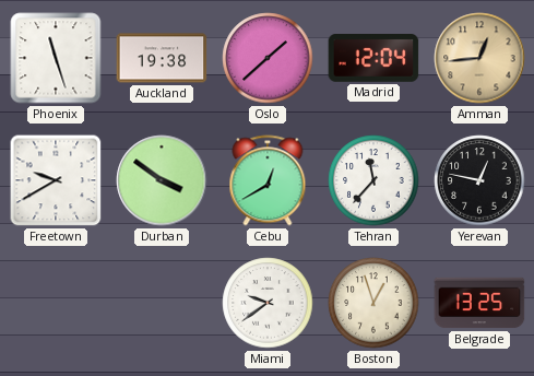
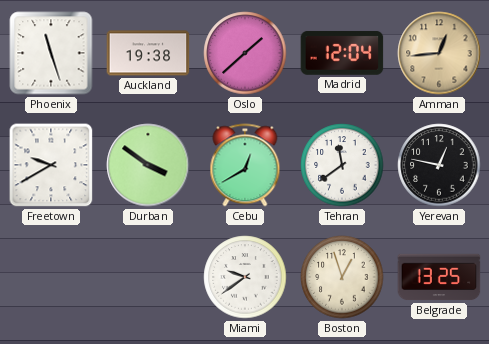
Tehran: 11:37 -> 11:39
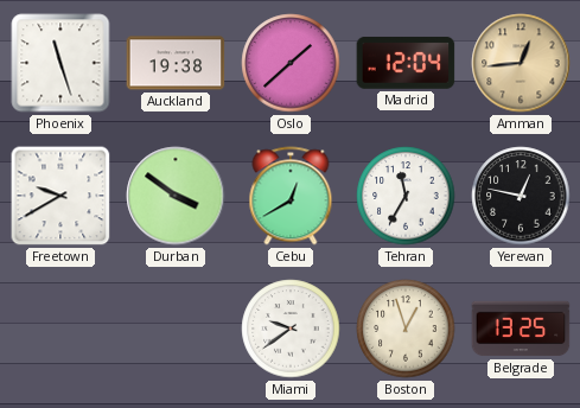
Tehran: 11:39 -> 11:35
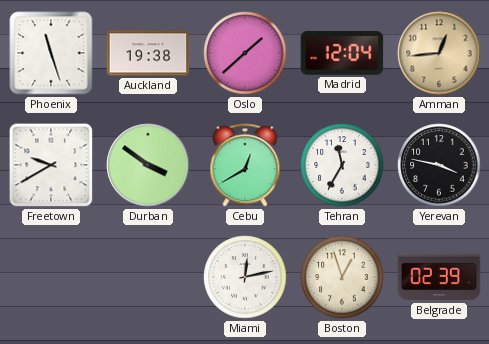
Yerevan: 12:47 -> 3:47
Miami: 9:39 -> 12:13
Belgrade: 13:25 -> 02:39
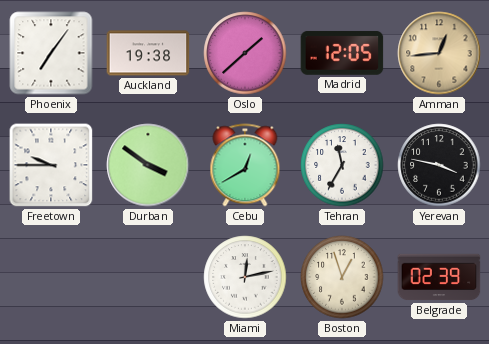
Phoenix: 11:27 -> 7:06
Madrid: 12:04 -> 12:05
Freetown: 9:40 -> 9:45
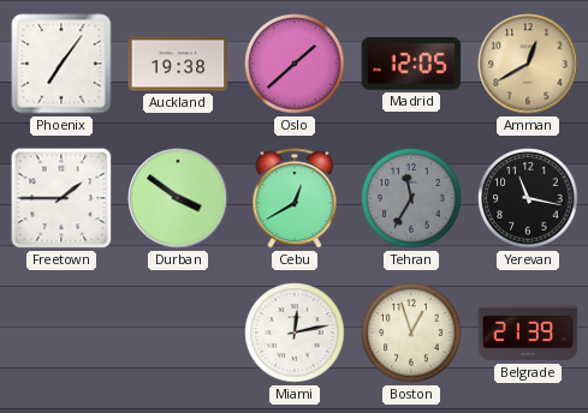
Amman: 12:44 -> 12:40
Freetown: 9:45 -> 1:45
Tehran dial: white -> grey
Yerevan: 3:47 -> 11:17
Belgrade: 02:39 -> 21:39
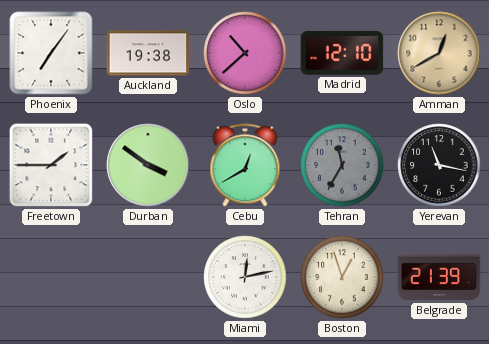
Oslo: 1:38 -> 10:38
Madrid: 12:05 -> 12:10
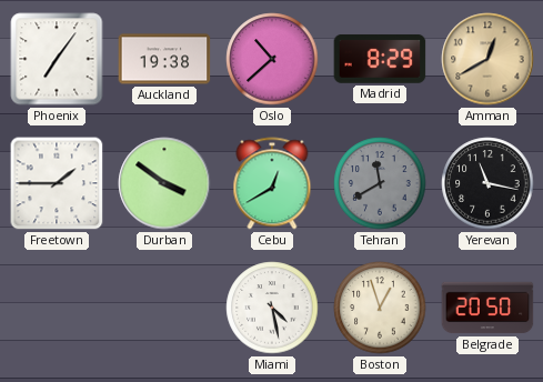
Madrid: 12:10 -> 8:29
Tehran: 11:35 -> 11:40
Miami: 12:13 -> 4:28
Belgrade: 21:39 -> 20:50
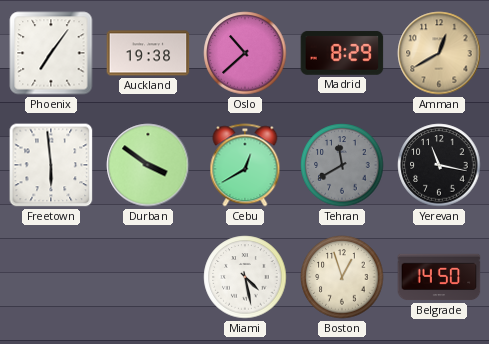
Freetown: 1:45 -> 5:59
Belgrade: 20:50 -> 14:50
